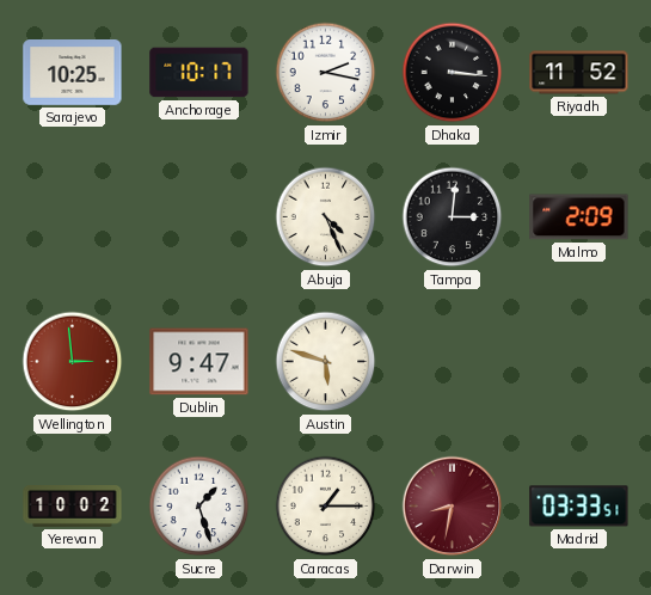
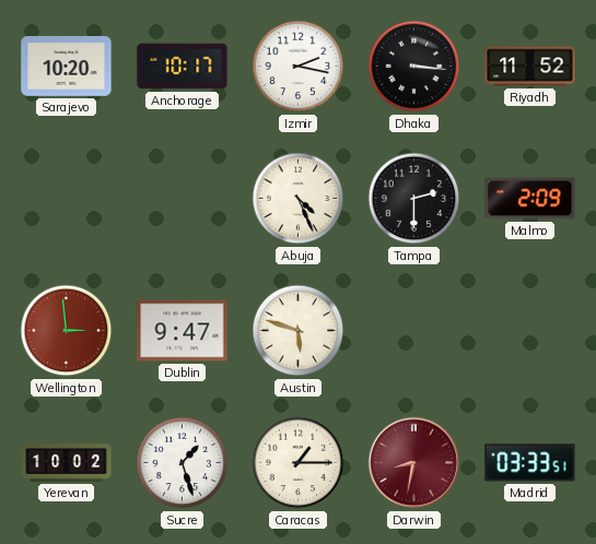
Sarajevo: 10:25 -> 10:20
Tampa: 3:01 -> 2:30
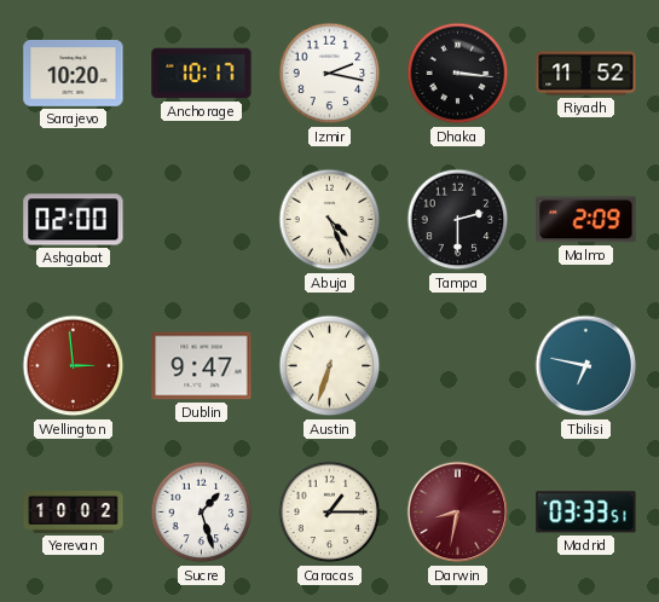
Ashgabat: none -> 02:00
Austin: 5:48 -> 6:33
Tbilisi: none -> 6:47
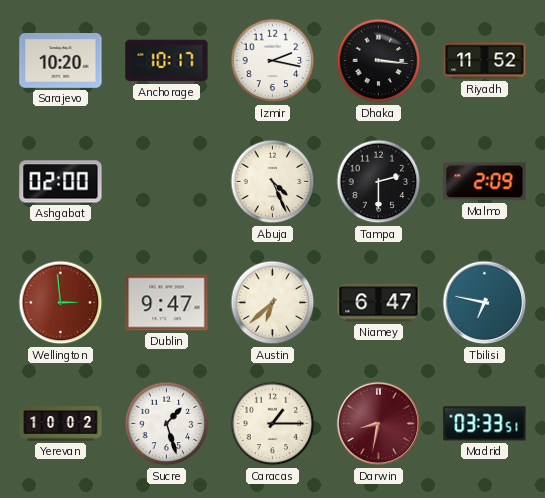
Austin: 6:33 -> 6:38
Niamey: none -> 6:47
